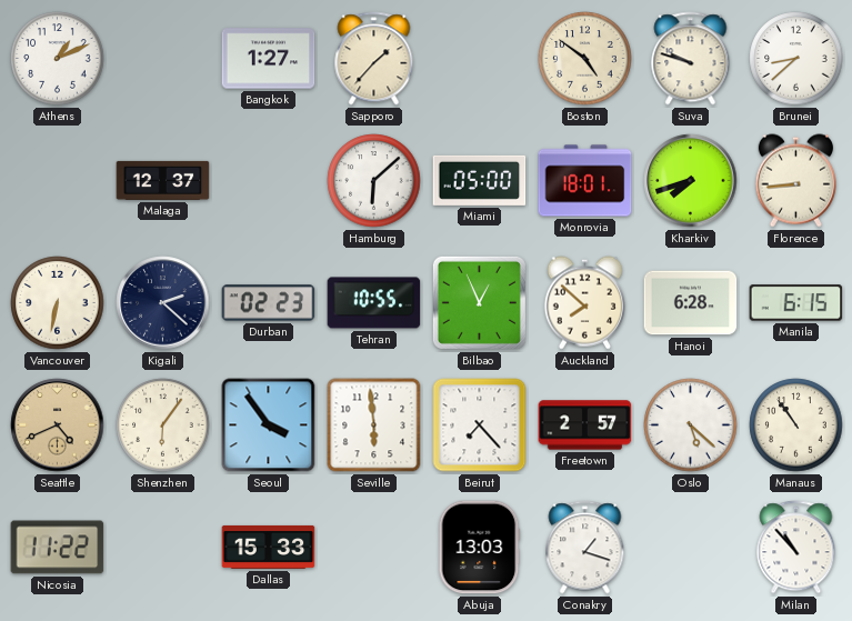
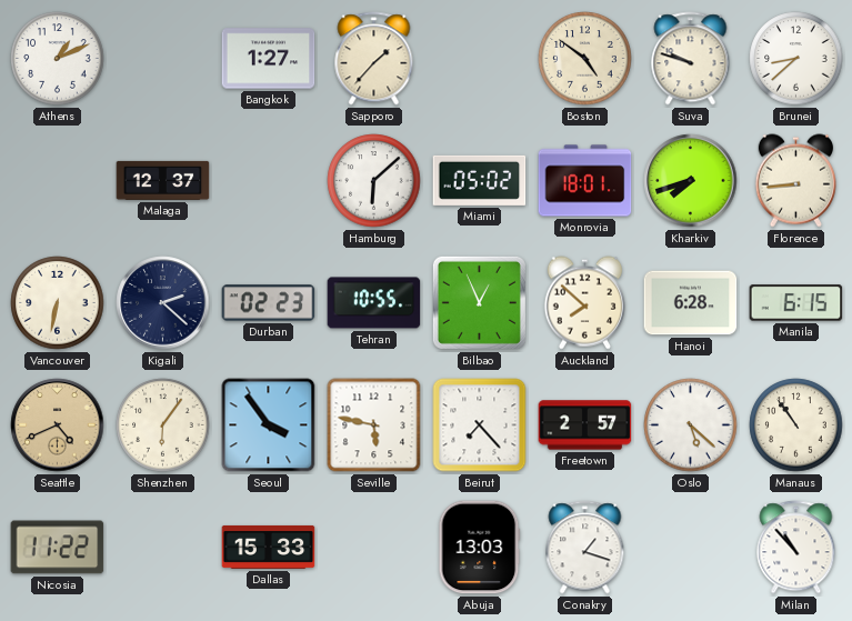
Miami: 05:00 -> 05:02
Seville: 5:59 -> 5:47
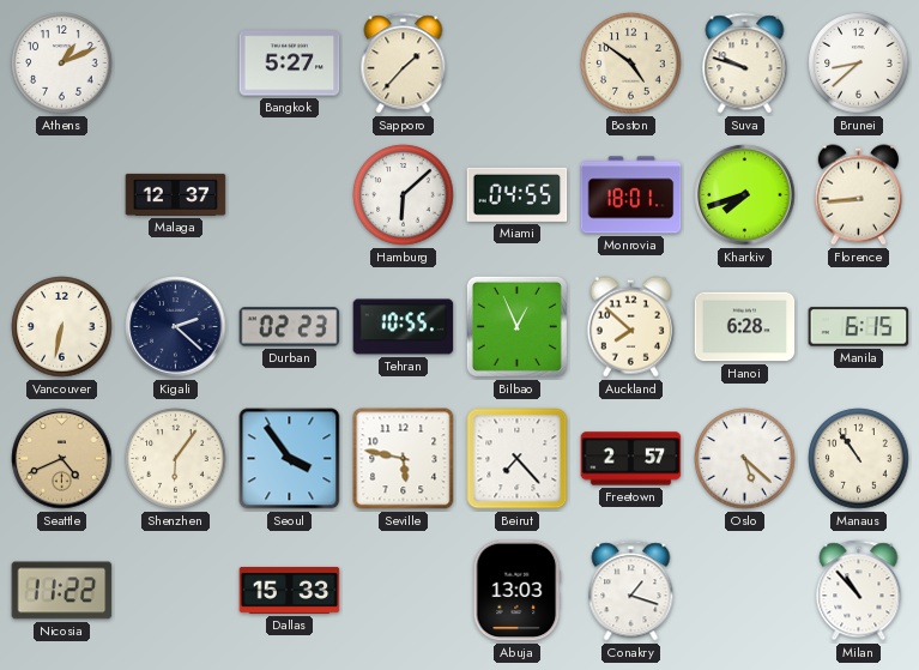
Bangkok: 1:27 -> 5:27
Miami: 05:02 -> 04:55
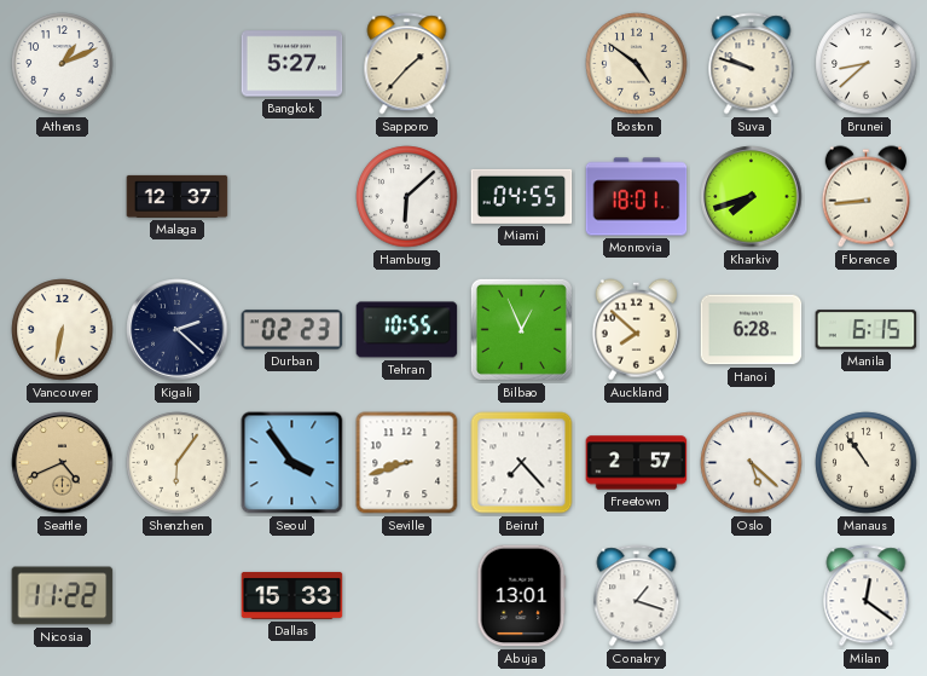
Seville: 5:47 -> 8:42
Abuja: 13:03 -> 13:01
Milan: 10:53 -> 12:21
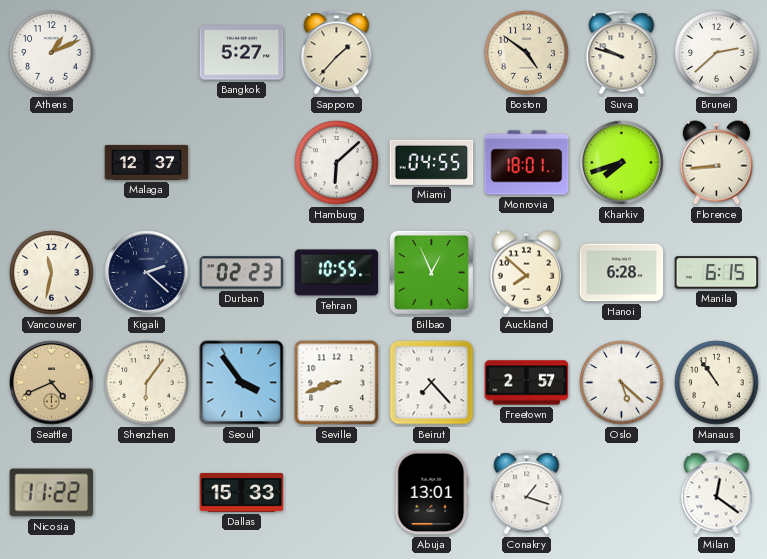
Brunei: 8:38 -> 2:38
Vancouver: 6:32 -> 11:32
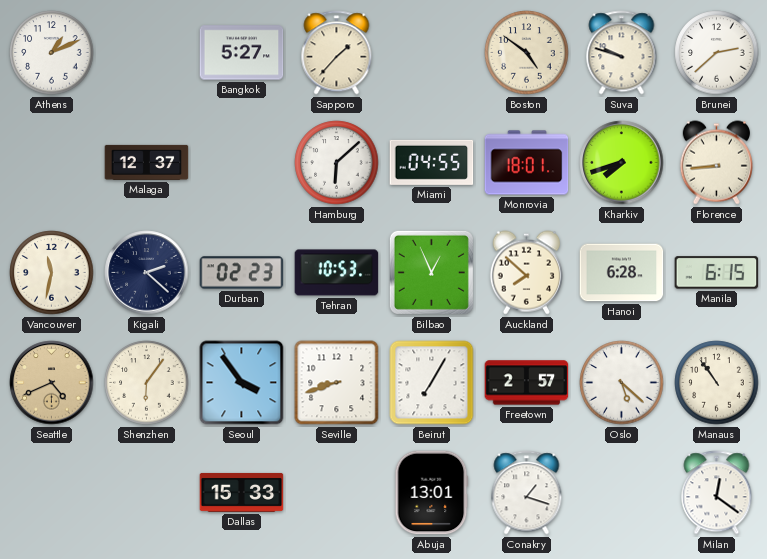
Tehran: 10:55 -> 10:53
Beirut: 7:23 -> 7:05
Nicosia: 11:22 -> none
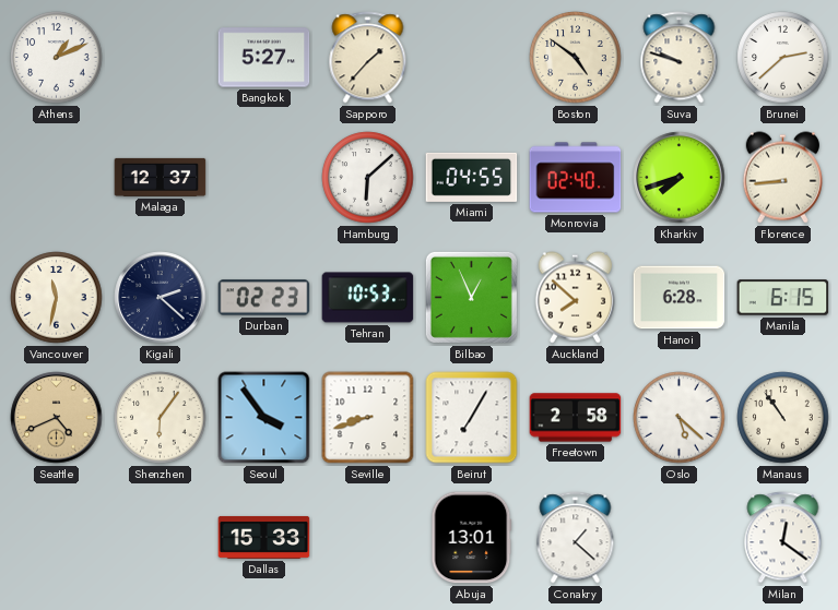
Monrovia: 18:01 -> 02:40
Freetown: 2:57 -> 2:58
Conakry: 1:18 -> 1:22
